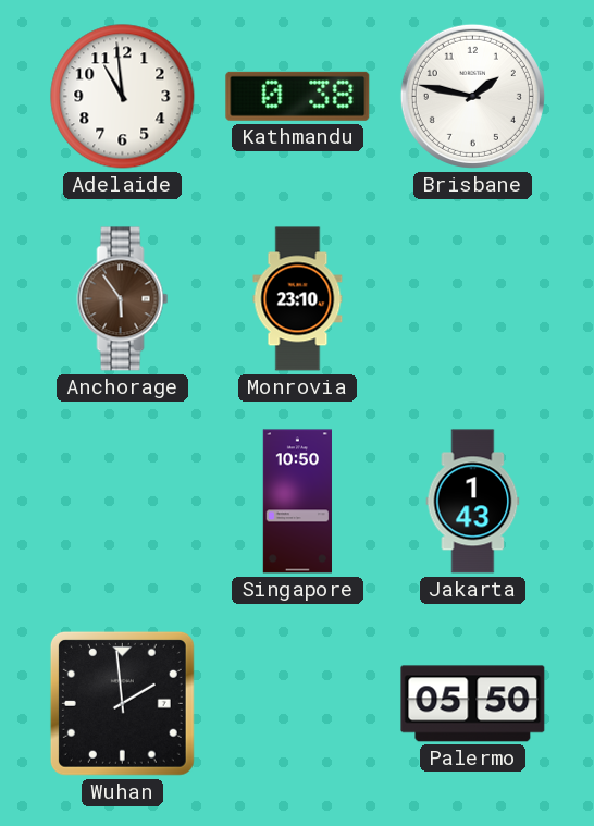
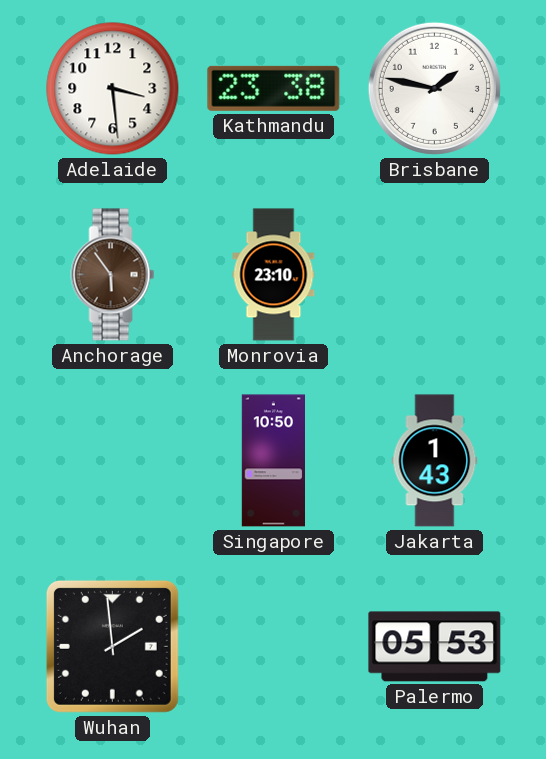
Adelaide: 10:59 -> 3:29
Kathmandu: 0:38 -> 23:38
Palermo: 05:50 -> 05:53
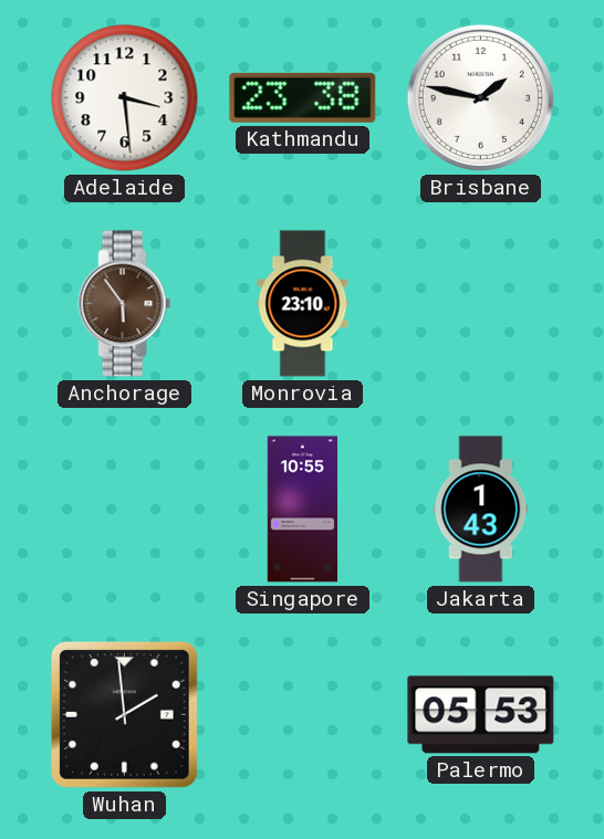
Singapore: 10:50 -> 10:55
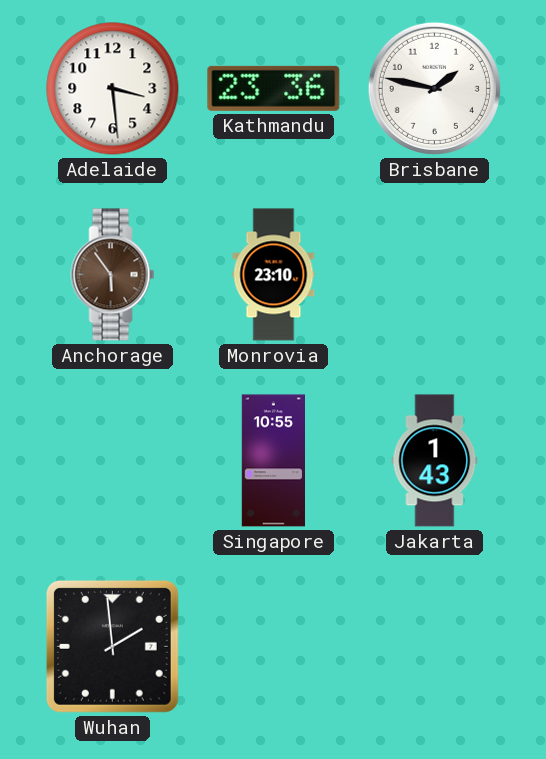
Kathmandu: 23:38 -> 23:36
Palermo: 05:53 -> none
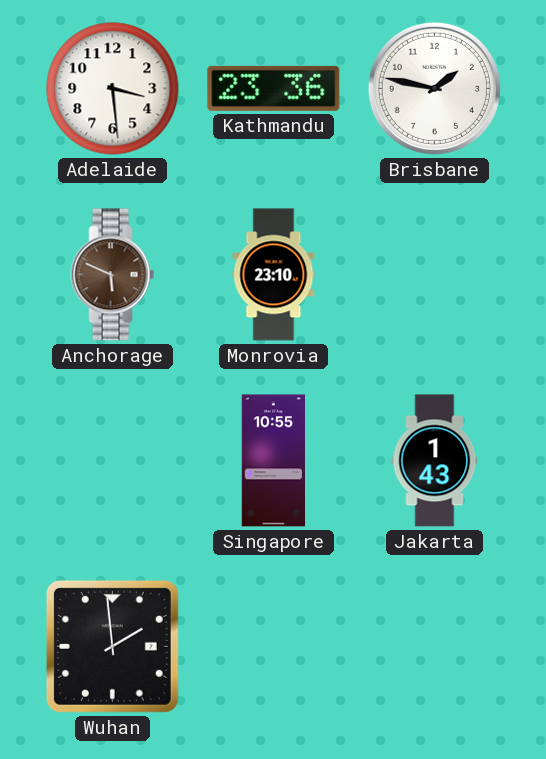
Anchorage: 5:54 -> 5:49
